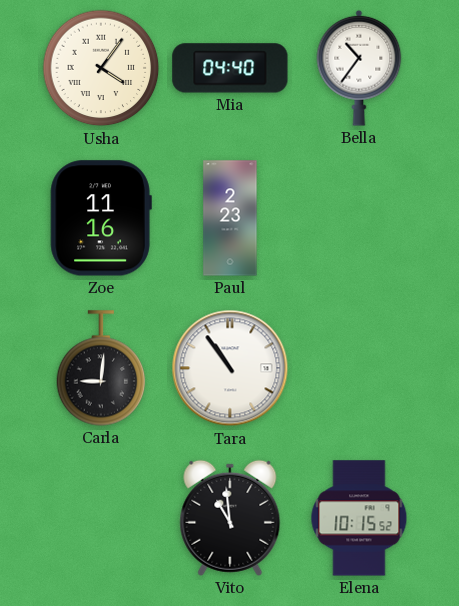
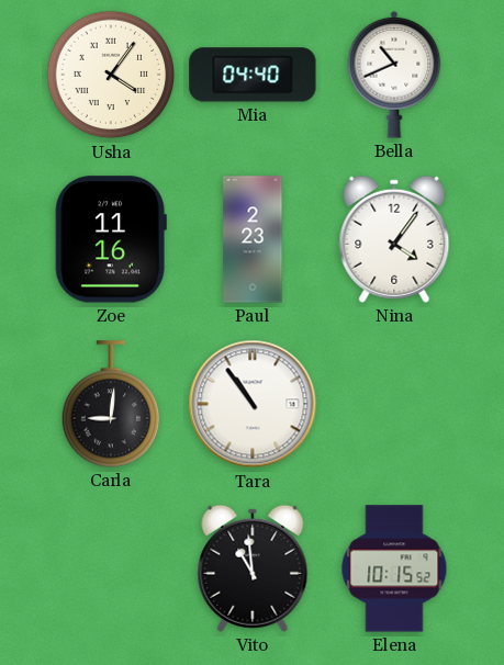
Bella: 10:36 -> 10:41
Nina: none -> 4:06
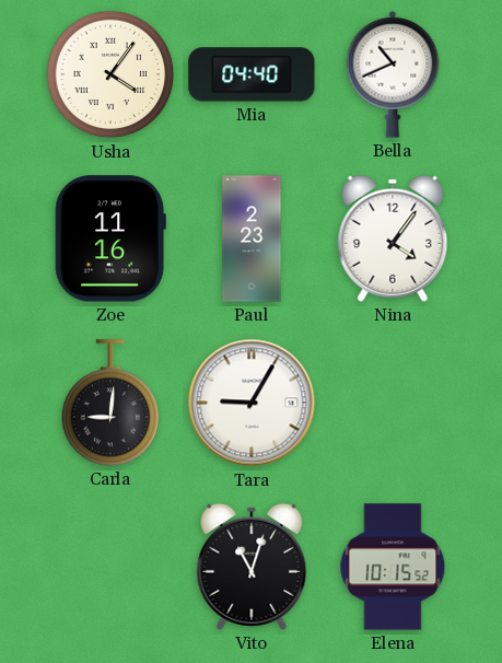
Tara: 10:54 -> 9:05
Vito: 10:59 -> 11:03
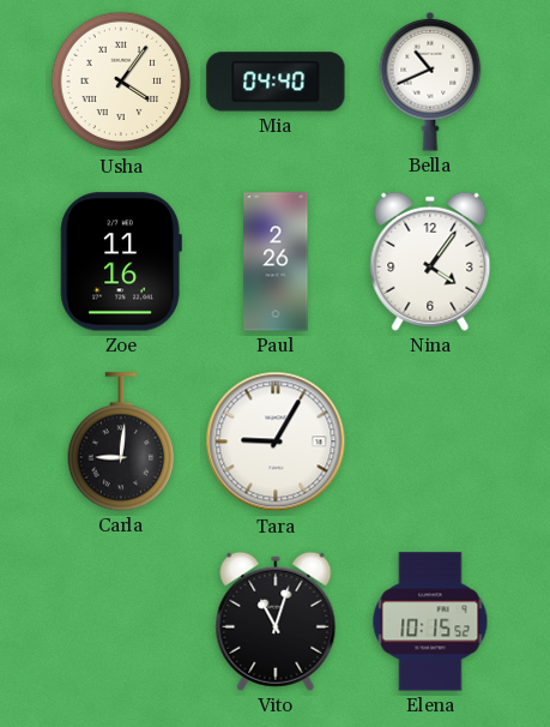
Paul: 2:23 -> 2:26
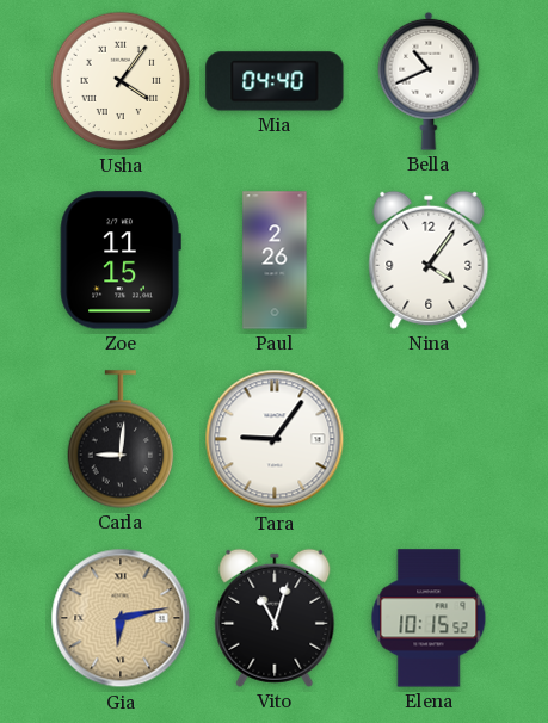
Zoe: 11:16 -> 11:15
Tara: 9:05 -> 9:06
Gia: none -> 6:13
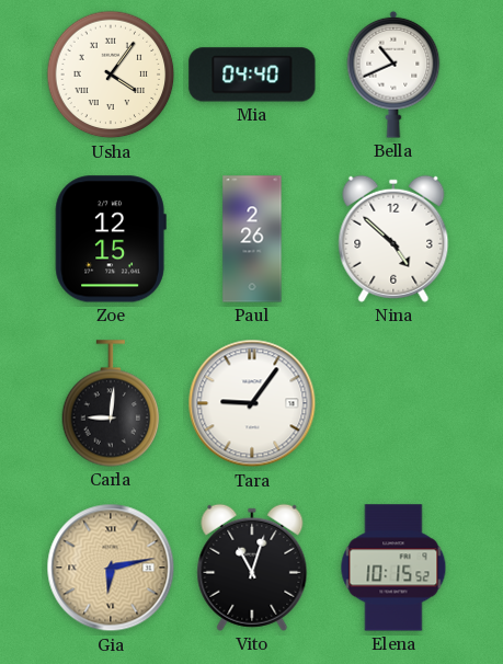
Zoe: 11:15 -> 12:15
Nina: 4:06 -> 4:52
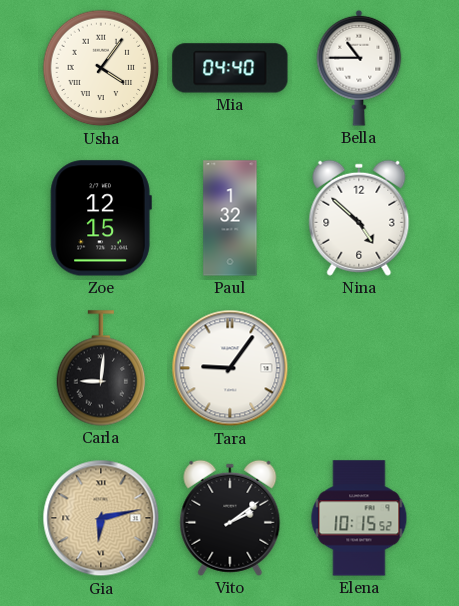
Bella: 10:41 -> 10:45
Paul: 2:26 -> 1:32
Vito: 11:03 -> 2:09
